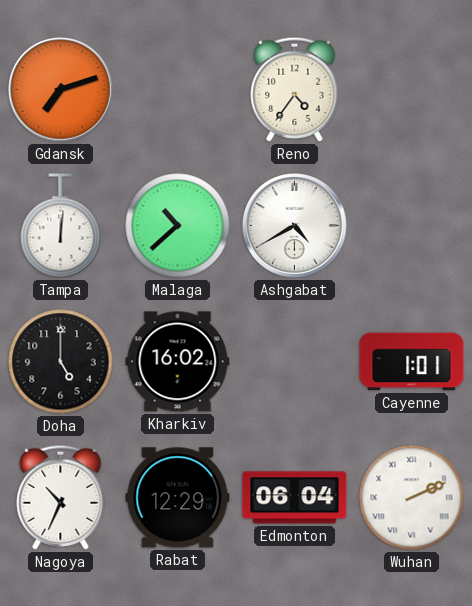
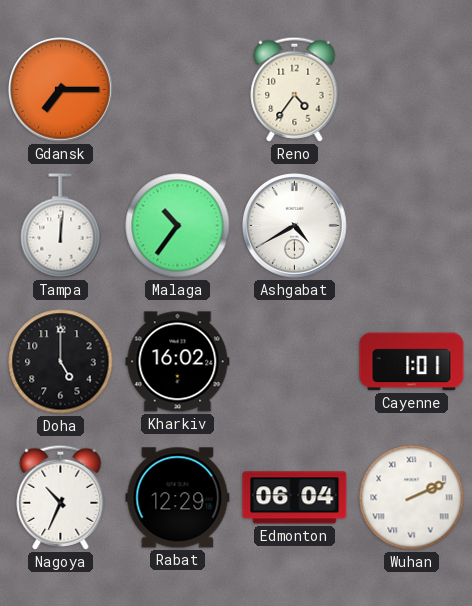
Gdansk: 7:12 -> 7:15
Malaga: 10:38 -> 10:36
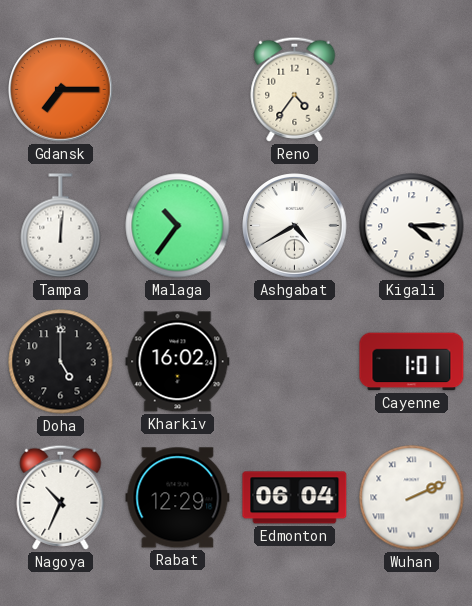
Kigali: none -> 4:15
